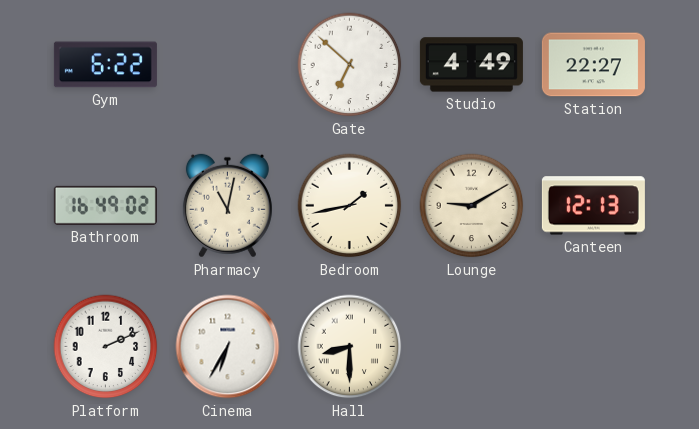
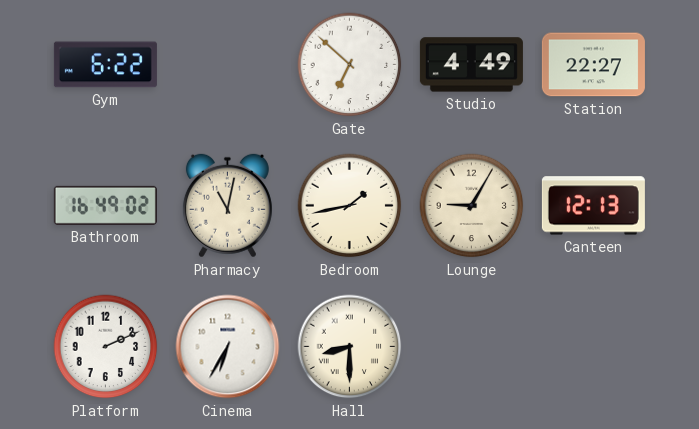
Lounge: 9:10 -> 9:05
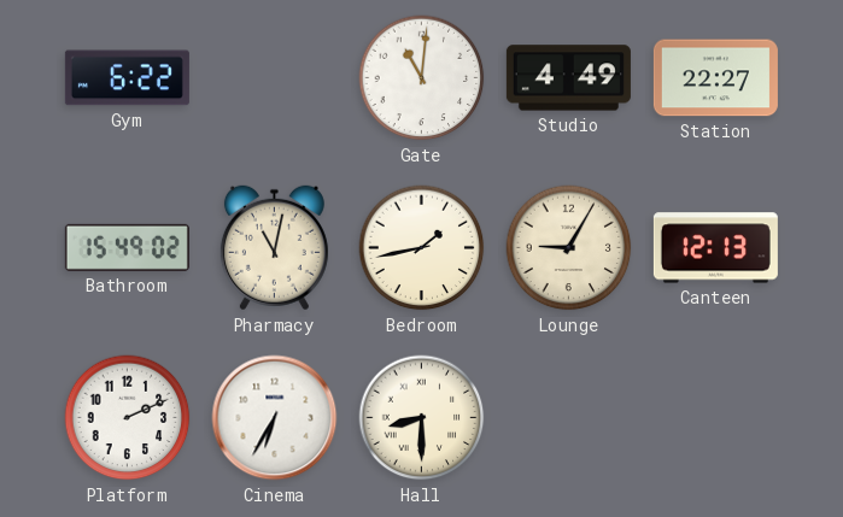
Gate: 6:52 -> 11:01
Bathroom: 16:49 -> 15:49
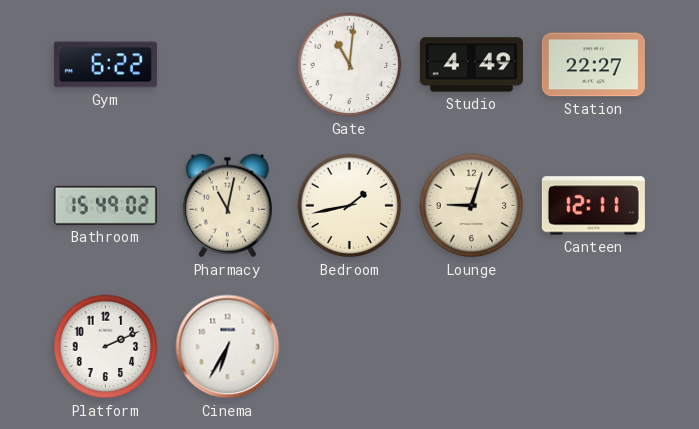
Lounge: 9:05 -> 9:03
Canteen: 12:13 -> 12:11
Hall: 8:30 -> none
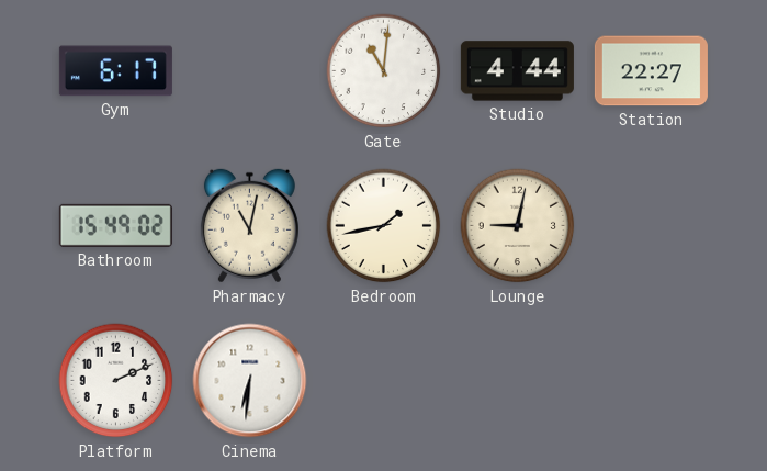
Gym: 6:22 -> 6:17
Studio: 4:49 -> 4:44
Lounge: 9:03 -> 9:02
Canteen: 12:11 -> none
Cinema: 6:35 -> 6:31
